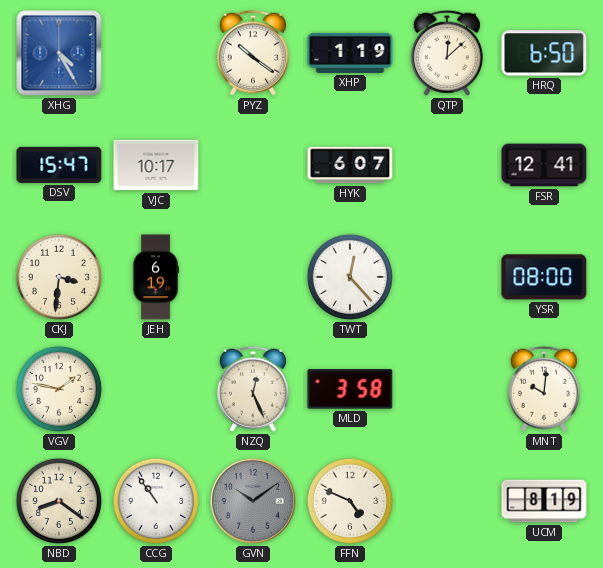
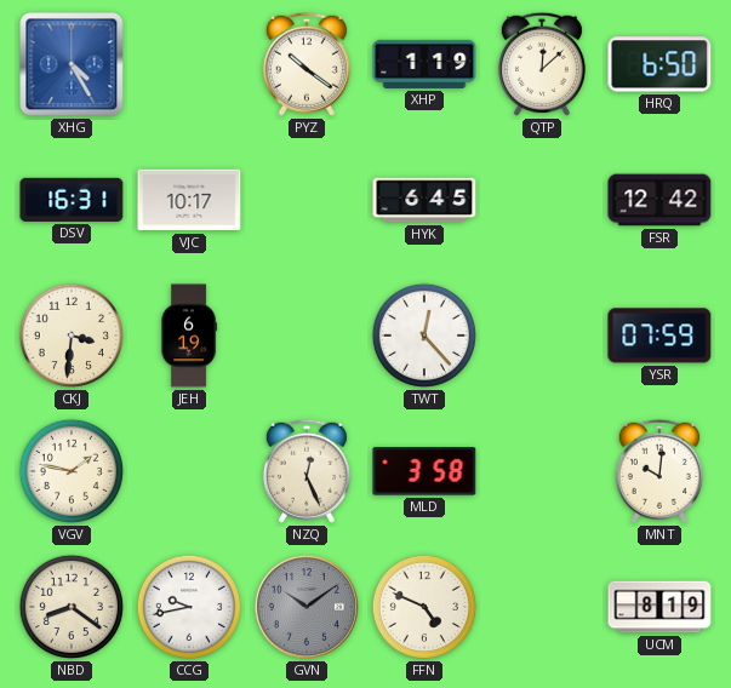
DSV: 15:47 -> 16:31
HYK: 6:07 -> 6:45
FSR: 12:41 -> 12:42
YSR: 08:00 -> 07:59
CCG: 10:54 -> 9:43
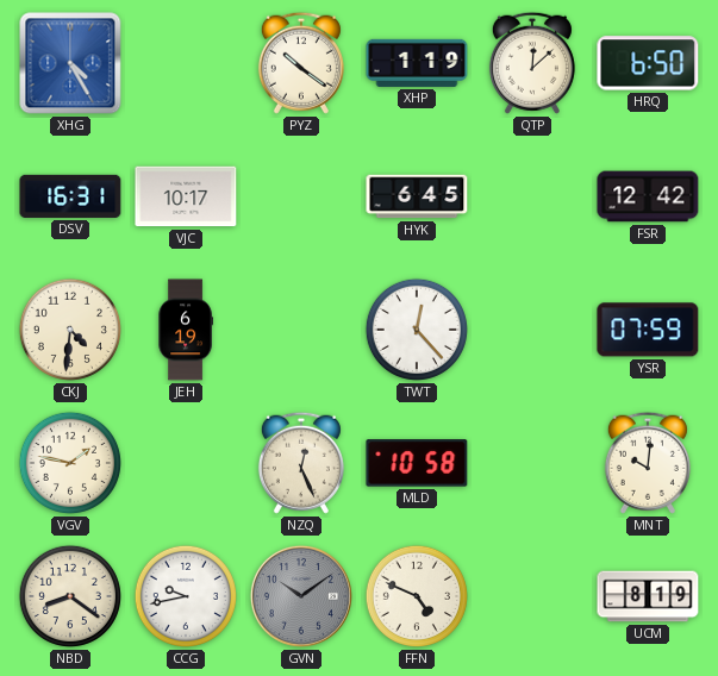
CKJ: 3:31 -> 4:31
MLD: 3:58 -> 10:58
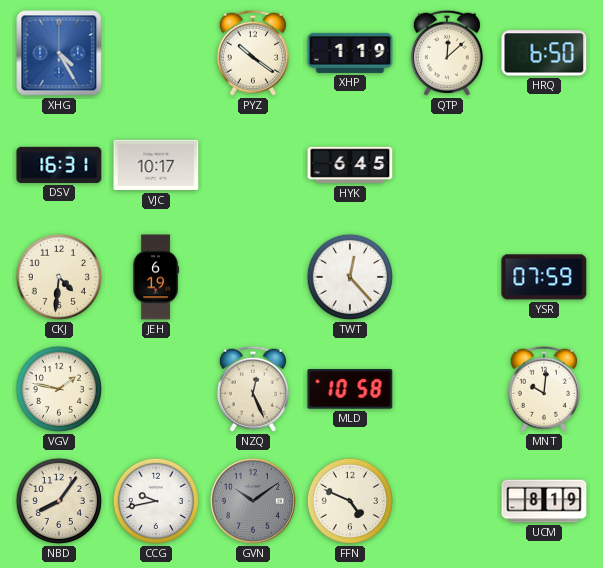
FSR: 12:42 -> none
NBD: 8:21 -> 8:06
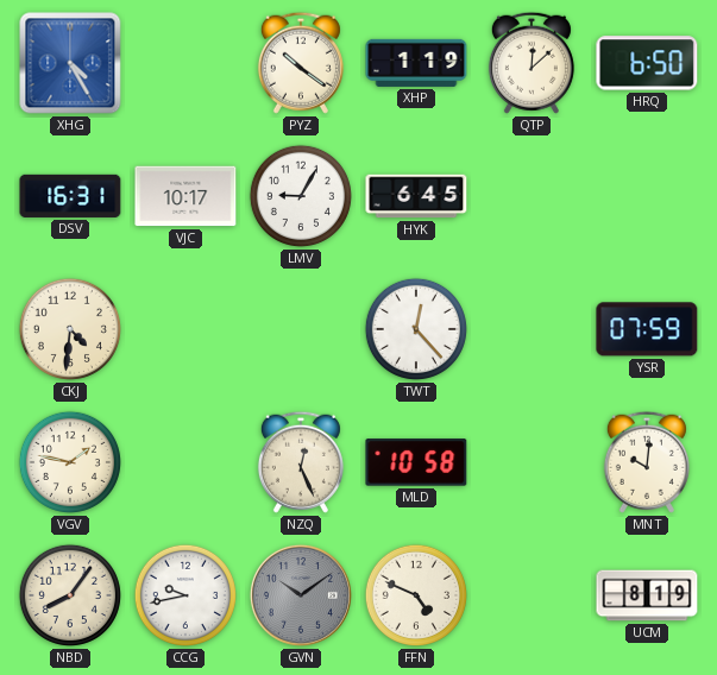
LMV: none -> 9:05
JEH: 6:19 -> none
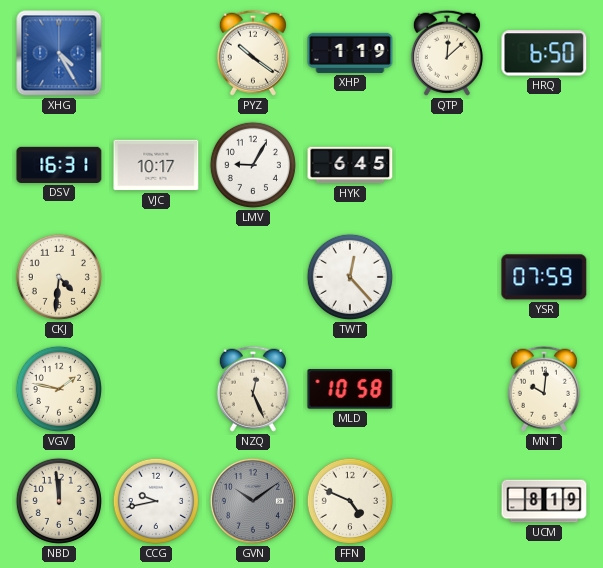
NBD: 8:06 -> 11:59
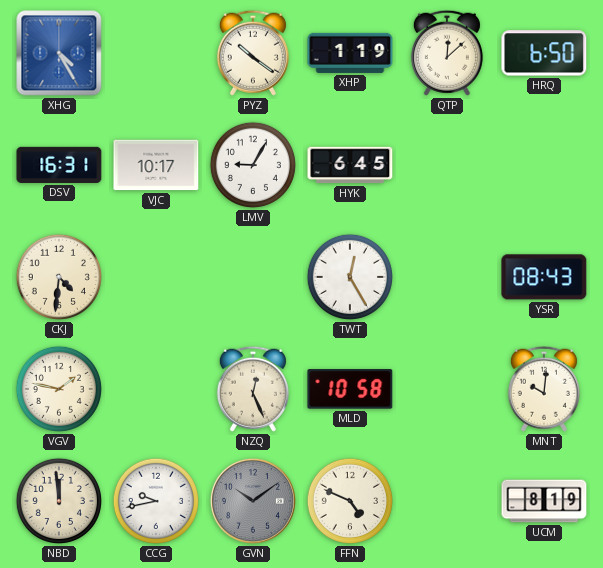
TWT: 12:23 -> 12:25
YSR: 07:59 -> 08:43
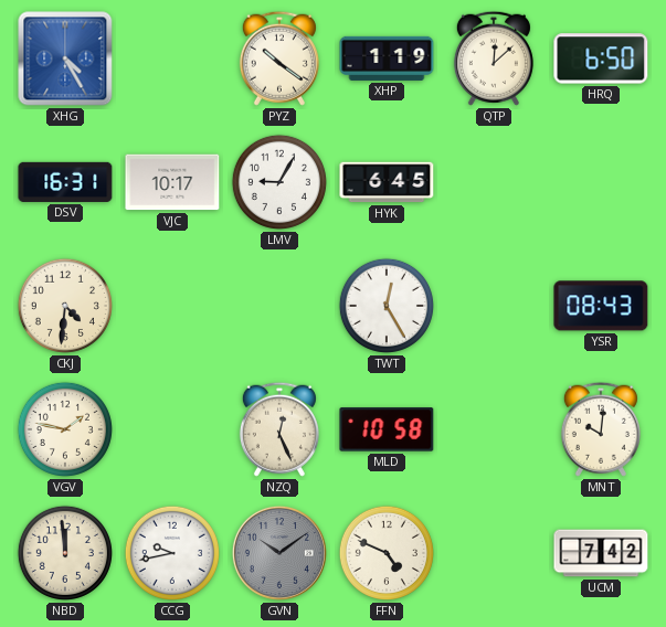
UCM: 8:19 -> 7:42
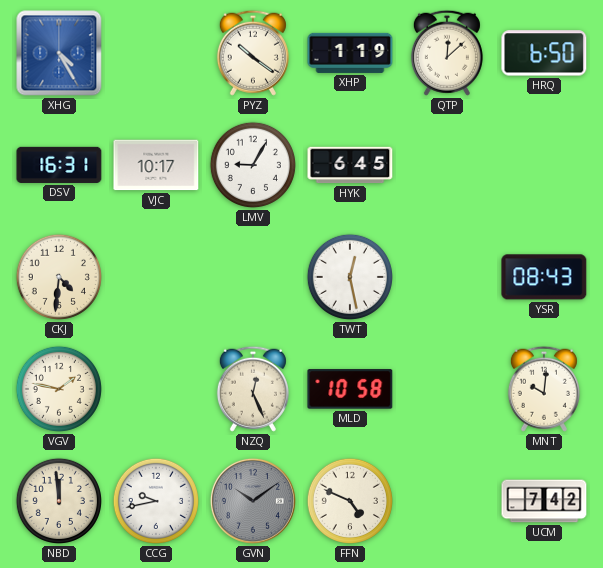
TWT: 12:25 -> 12:28
